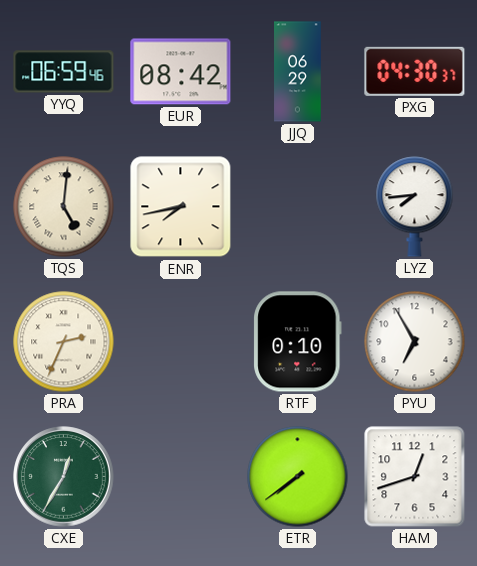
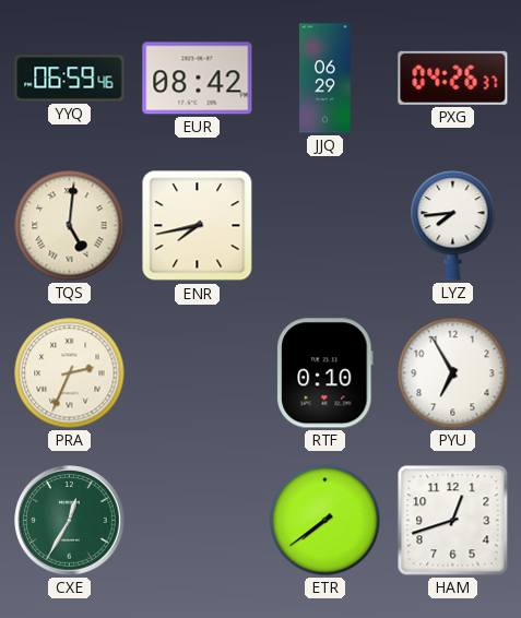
PXG: 04:30 -> 04:26
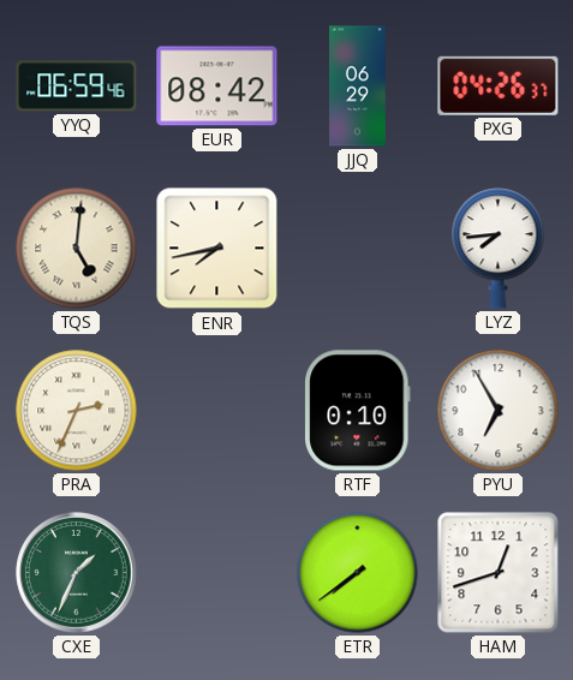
CXE: 12:35 -> 1:34
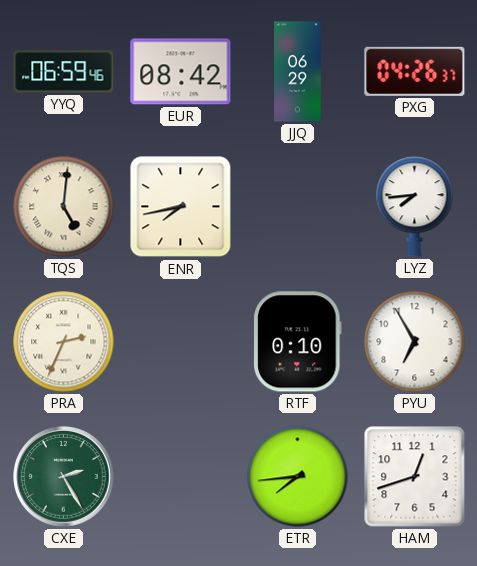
CXE: 1:34 -> 2:25
ETR: 7:39 -> 7:44
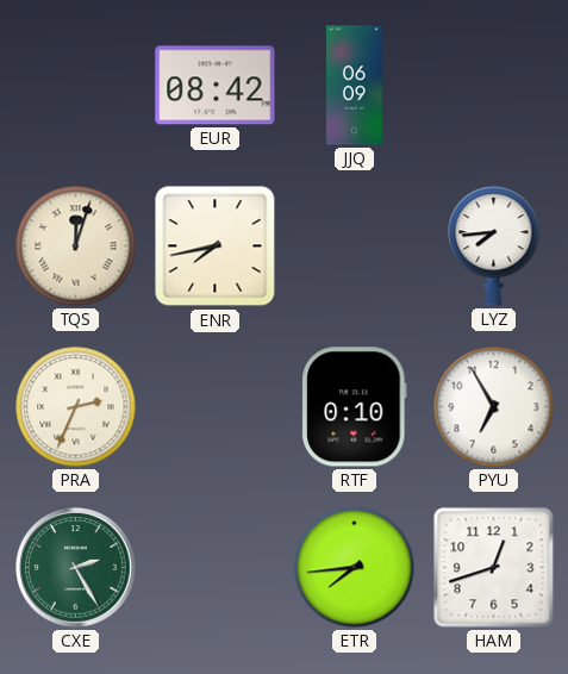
YYQ: 06:59 -> none
JJQ: 06:29 -> 06:09
PXG: 04:26 -> none
TQS: 5:01 -> 12:03
